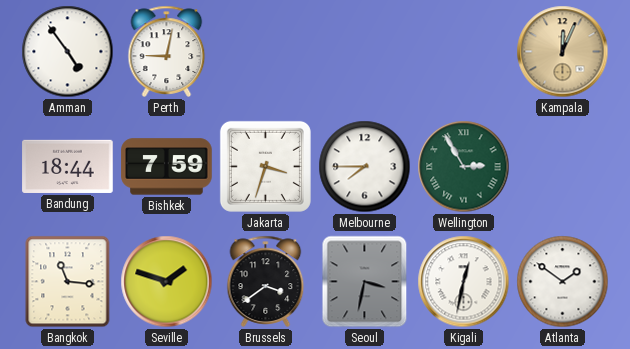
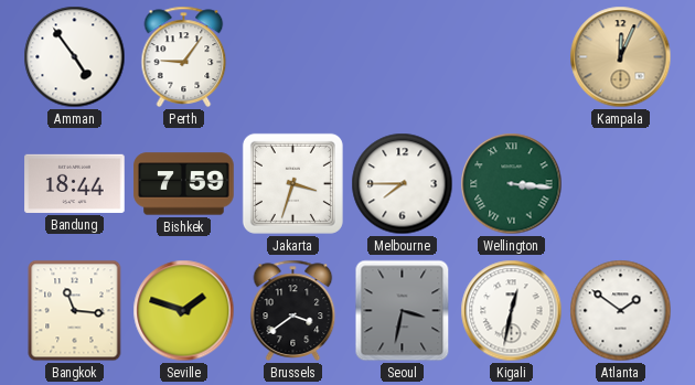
Perth: 9:02 -> 9:06
Wellington: 2:55 -> 3:16
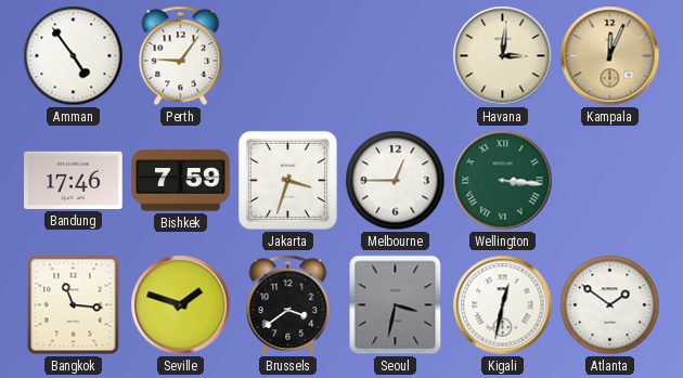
Havana: none -> 3:01
Bandung: 18:44 -> 17:46
Melbourne: 7:45 -> 12:45
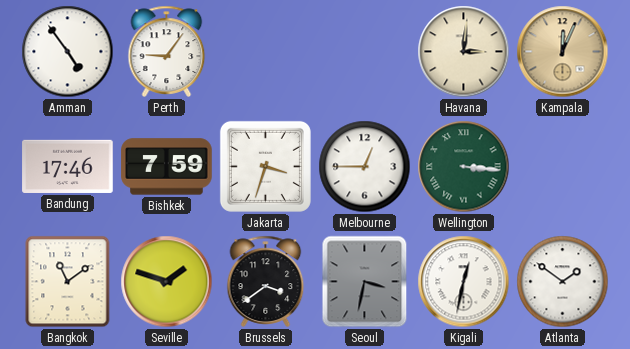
Bangkok: 11:16 -> 11:09
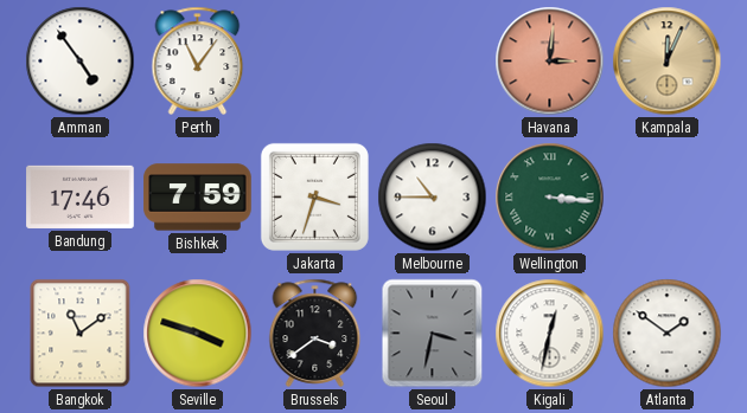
Perth: 9:06 -> 11:06
Havana dial: cream -> salmon
Melbourne: 12:45 -> 10:45
Seville: 1:48 -> 3:48
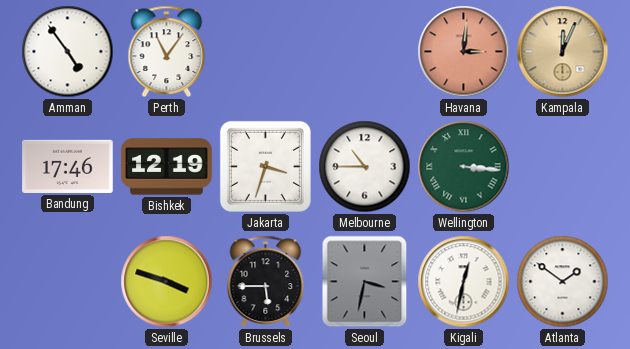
Bishkek: 7:59 -> 12:19
Bangkok: 11:09 -> none
Brussels: 3:39 -> 5:45
